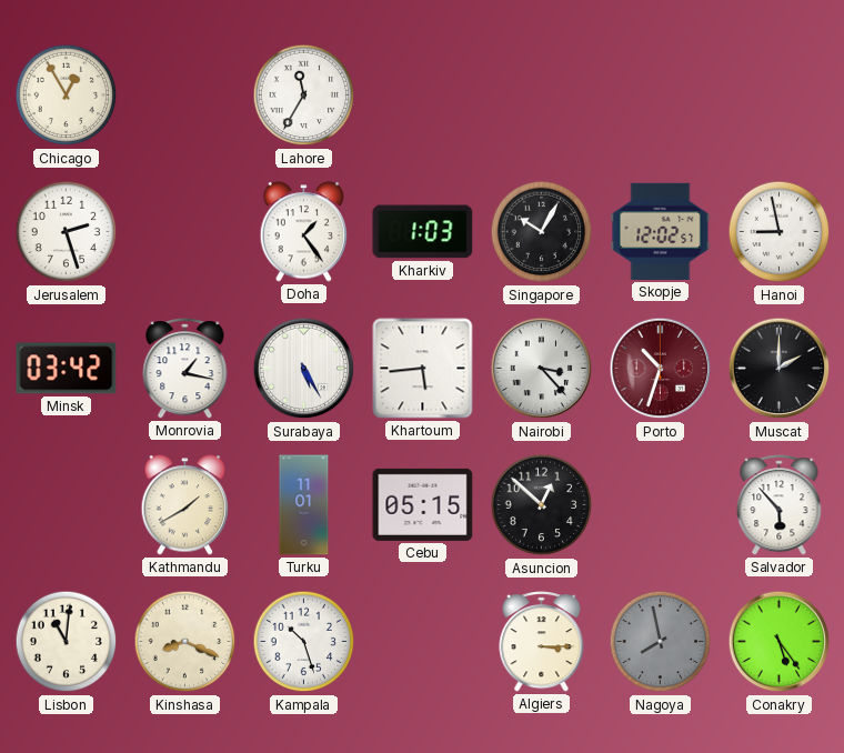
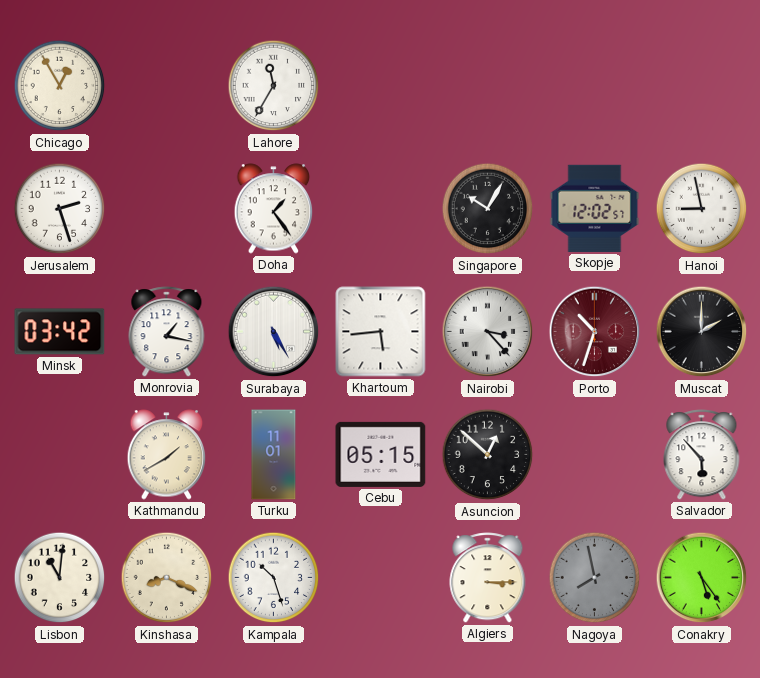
Kharkiv: 1:03 -> none
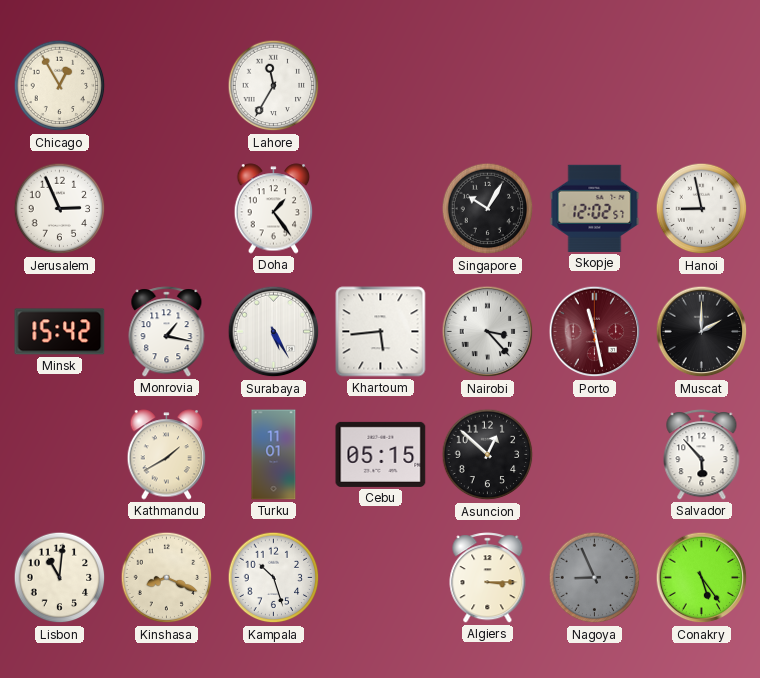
Jerusalem: 2:27 -> 2:56
Minsk: 03:42 -> 15:42
Porto: 10:33 -> 11:28
Nagoya: 7:58 -> 8:56
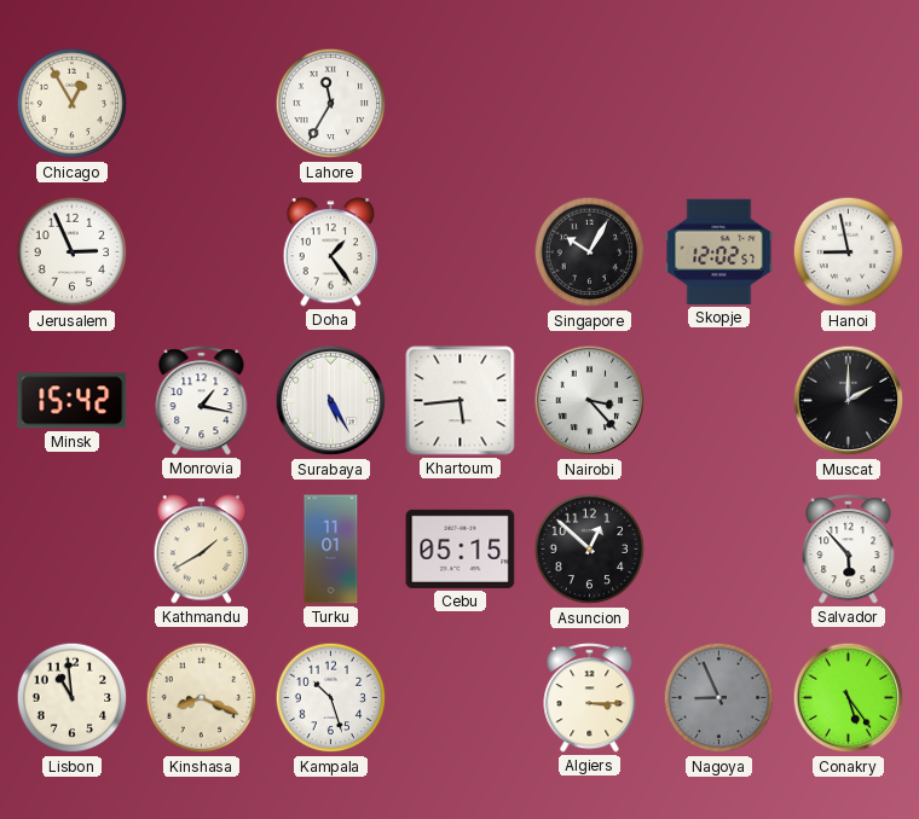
Porto: 11:28 -> none
Lisbon: 11:01 -> 10:59
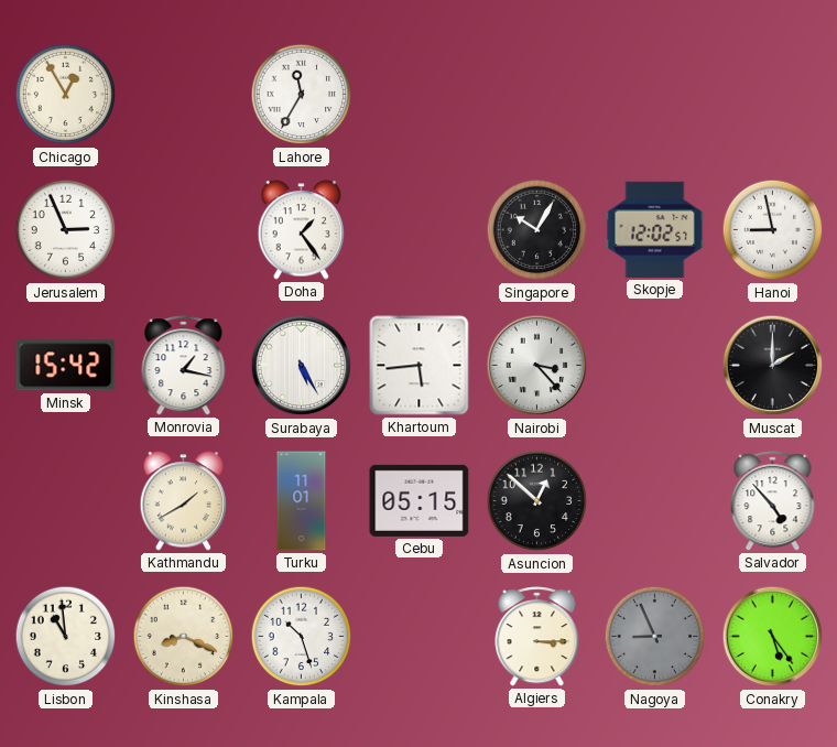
Salvador: 5:53 -> 4:53
